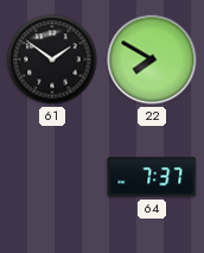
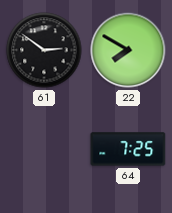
61: 1:51 -> 2:51
64: 7:37 -> 7:25
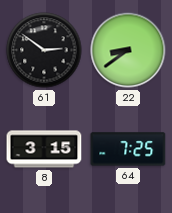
22: 7:50 -> 8:39
8: none -> 3:15
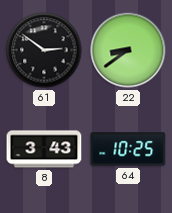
8: 3:15 -> 3:43
64: 7:25 -> 10:25
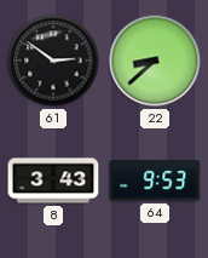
22: 8:39 -> 8:38
64: 10:25 -> 9:53
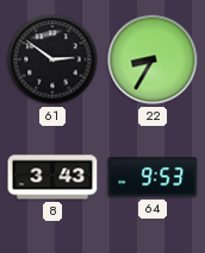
22: 8:38 -> 8:35
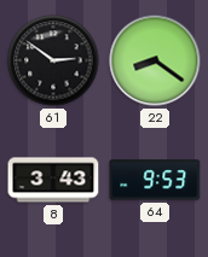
22: 8:35 -> 8:21
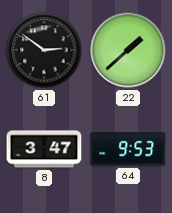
22: 8:21 -> 1:38
8: 3:43 -> 3:47
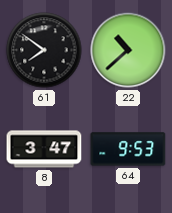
61: 2:51 -> 7:51
22: 1:38 -> 10:38
